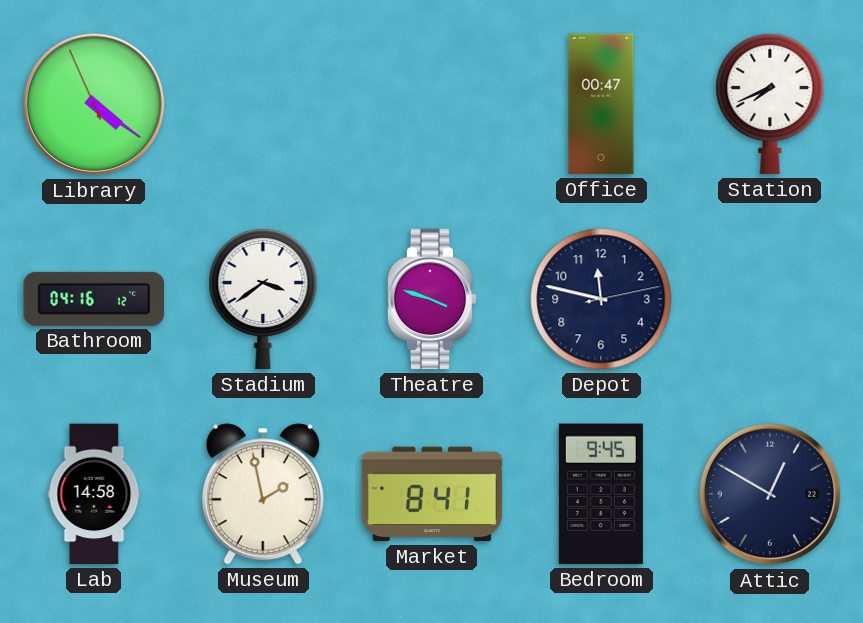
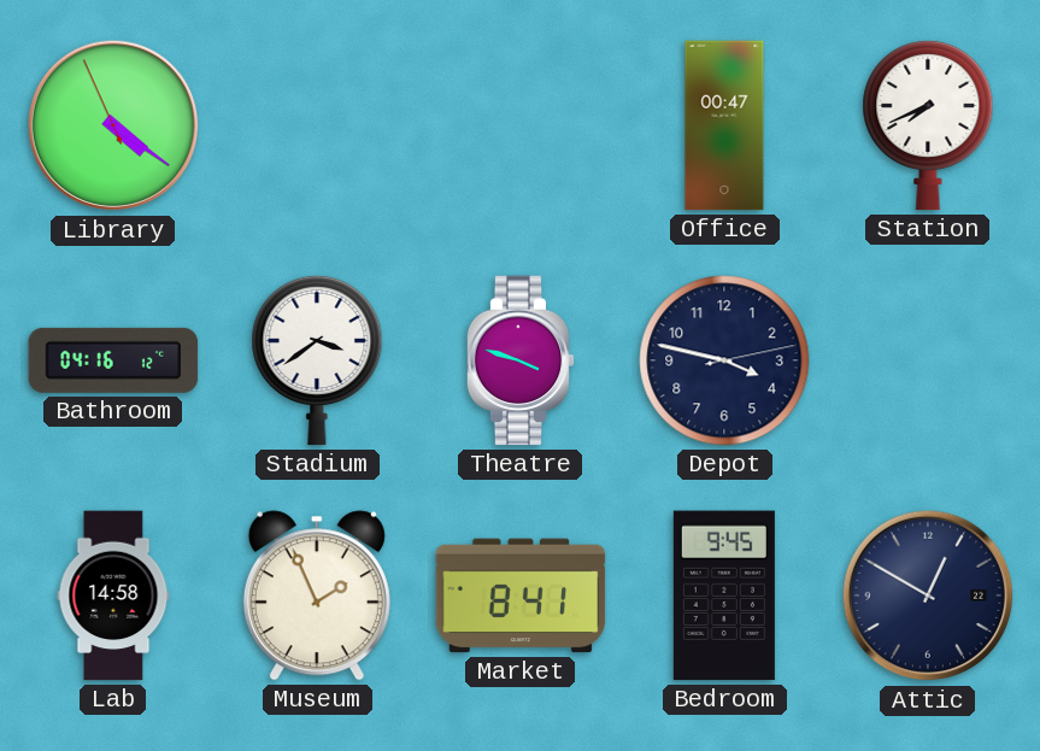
Depot: 11:47 -> 3:47
Museum: 1:58 -> 1:56
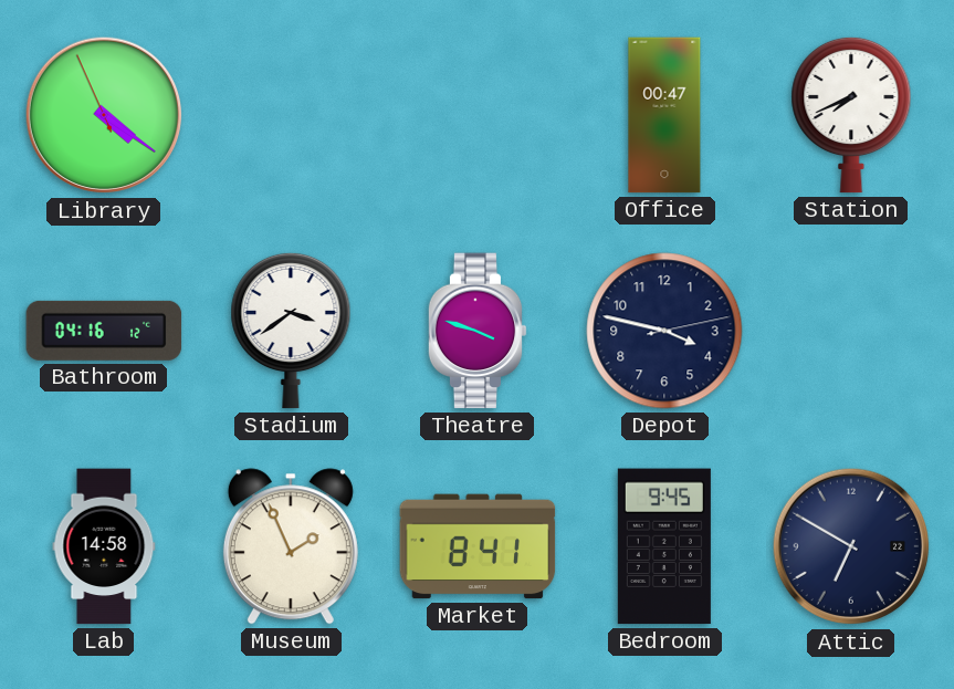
Attic: 12:50 -> 6:50
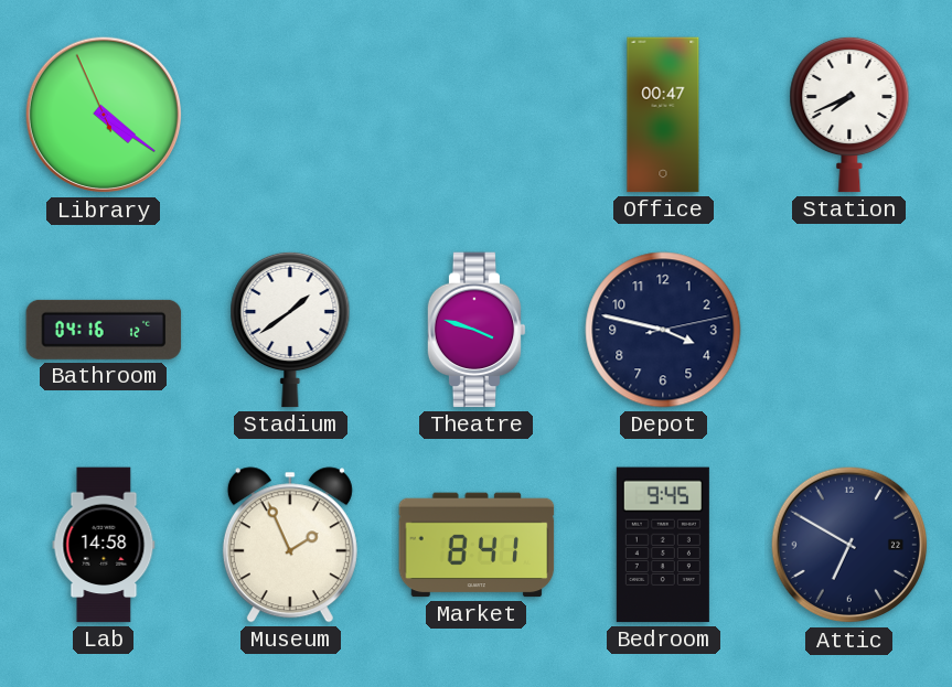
Stadium: 3:39 -> 1:39
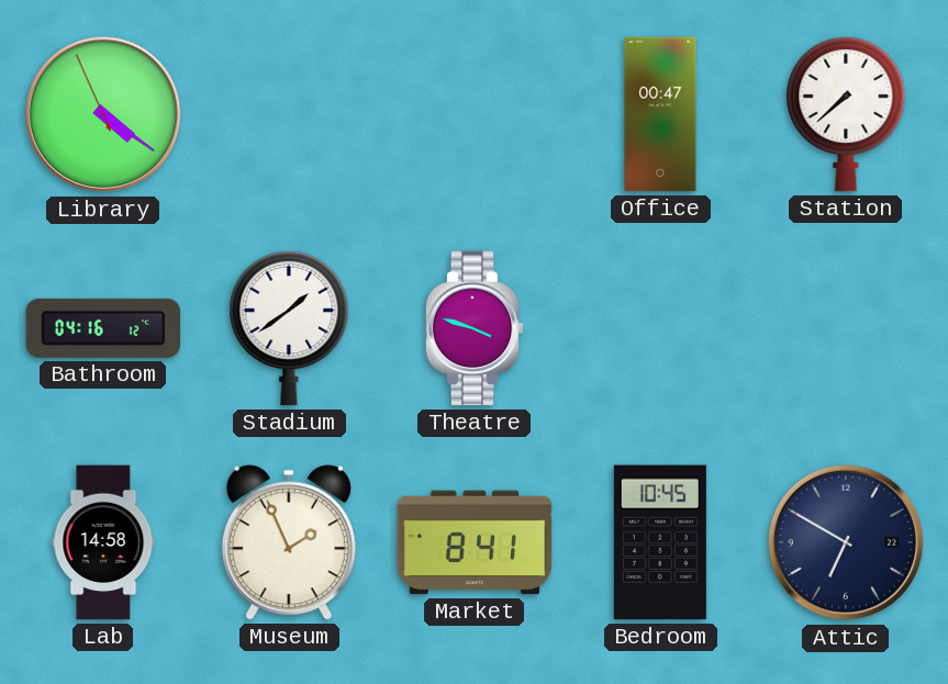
Station: 7:41 -> 7:38
Depot: 3:47 -> none
Bedroom: 9:45 -> 10:45
